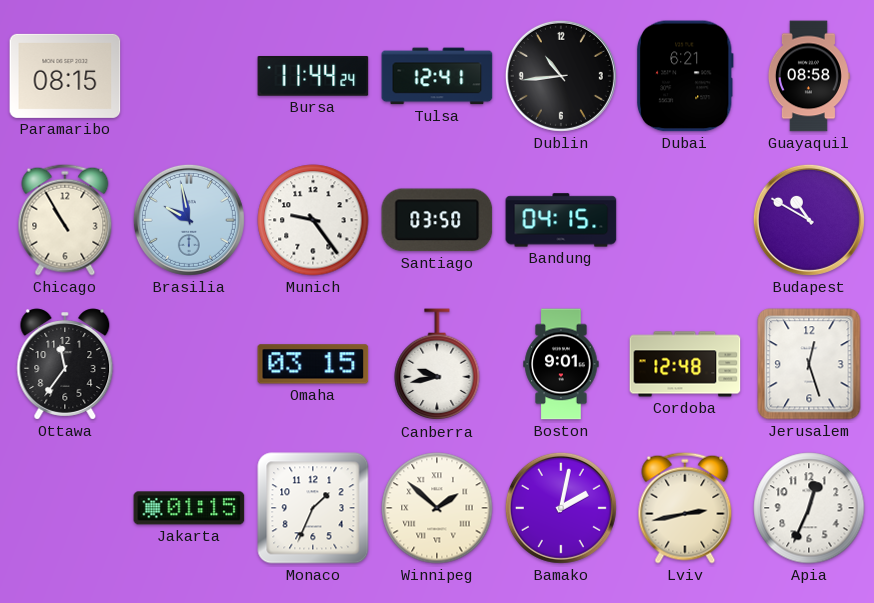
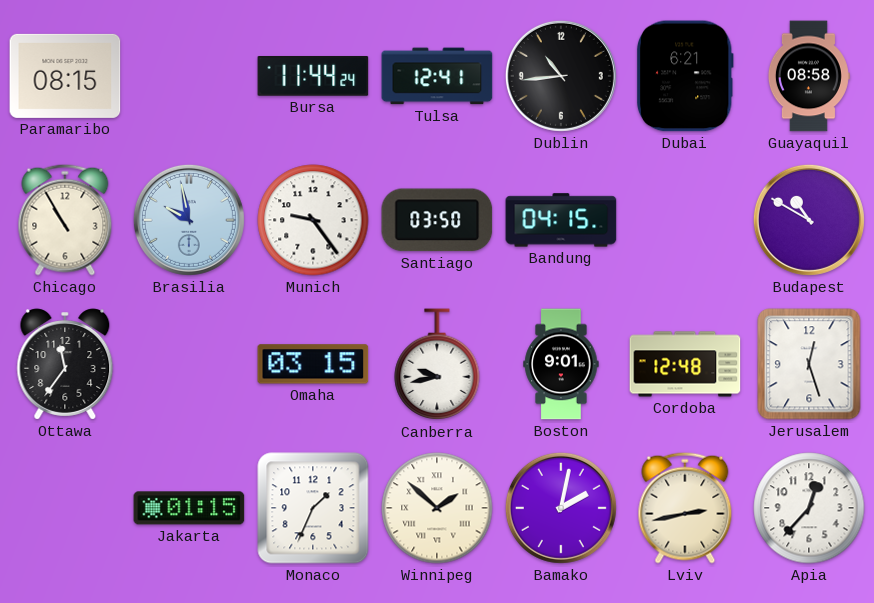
Apia: 12:34 -> 12:37
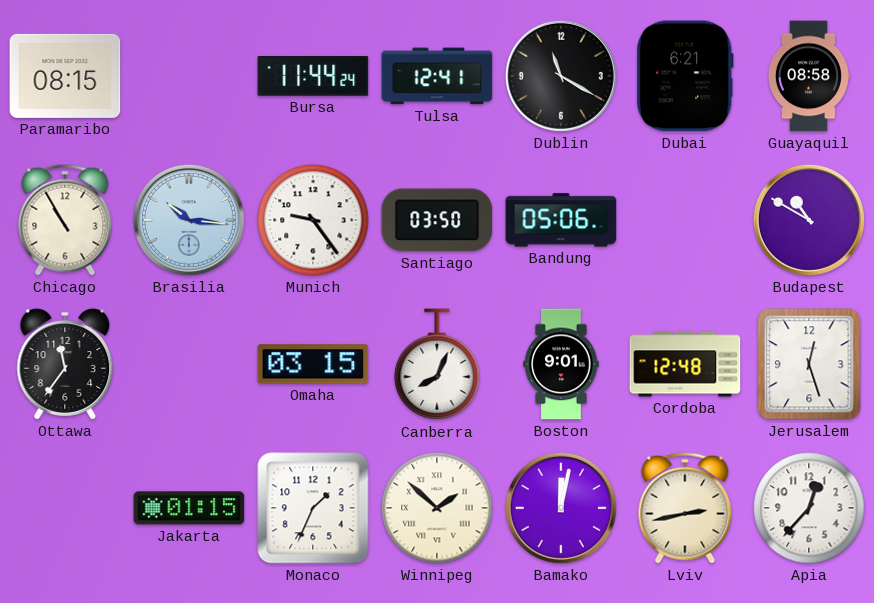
Dublin: 10:44 -> 11:20
Brasilia: 9:58 -> 10:16
Bandung: 04:15 -> 05:06
Canberra: 9:43 -> 8:04
Bamako: 2:02 -> 12:02
